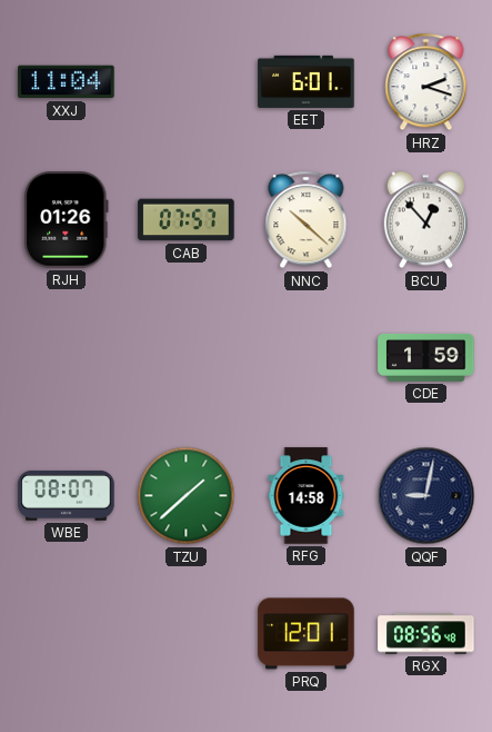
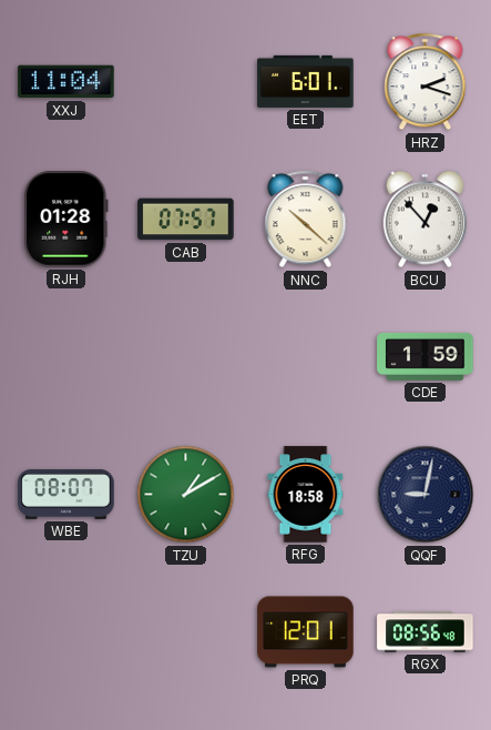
RJH: 01:26 -> 01:28
TZU: 1:38 -> 1:10
RFG: 14:58 -> 18:58
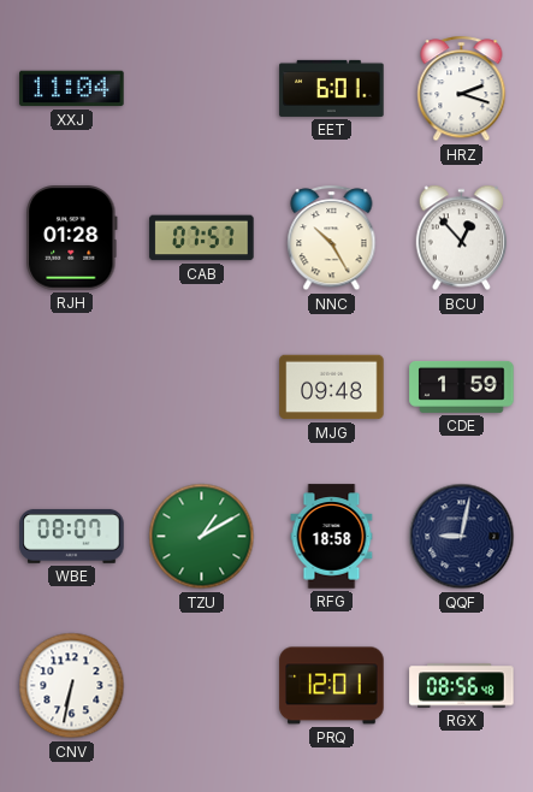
NNC: 10:22 -> 10:25
MJG: none -> 09:48
CNV: none -> 6:32
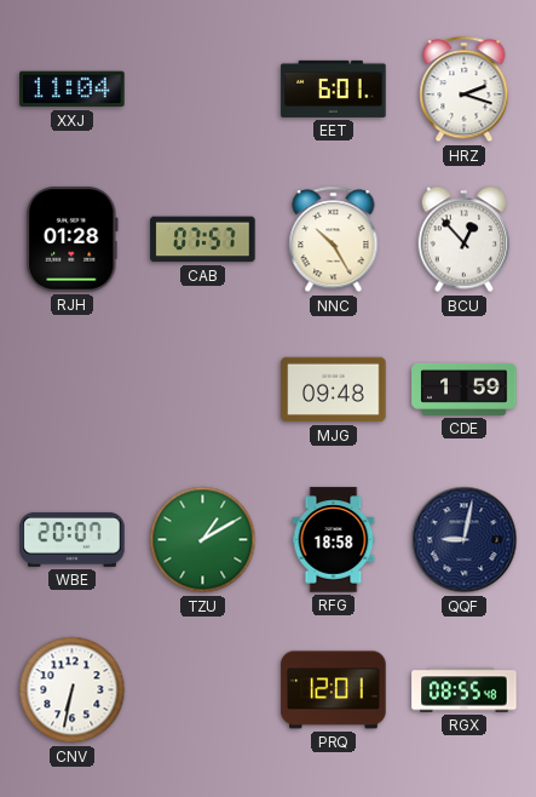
WBE: 08:07 -> 20:07
RGX: 08:56 -> 08:55
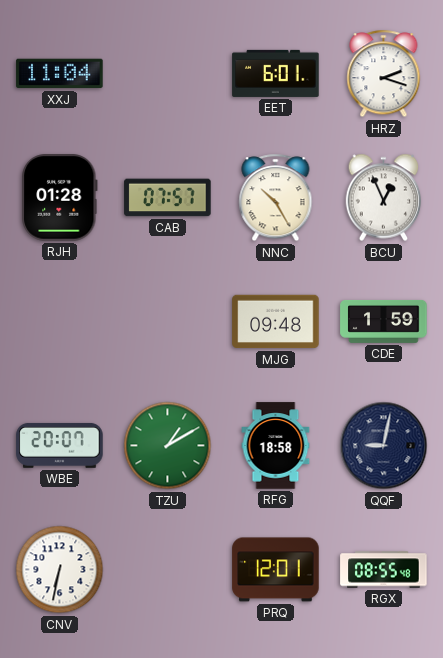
BCU: 12:53 -> 12:56
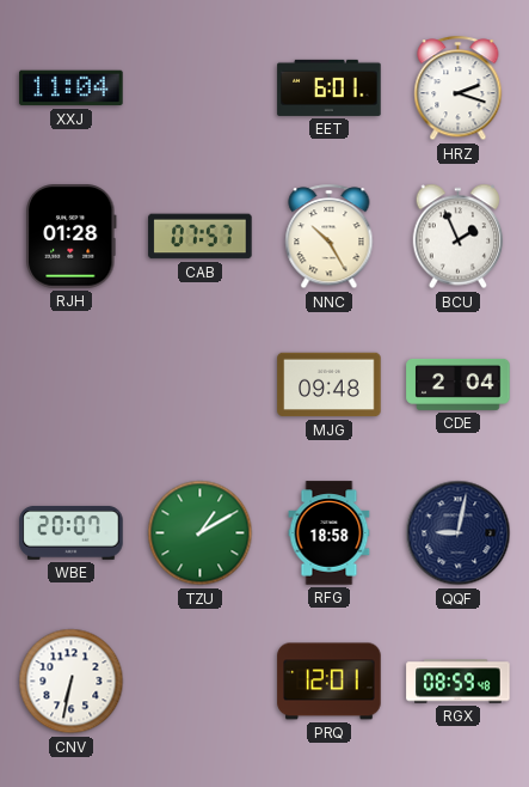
BCU: 12:56 -> 1:56
CDE: 1:59 -> 2:04
RGX: 08:55 -> 08:59
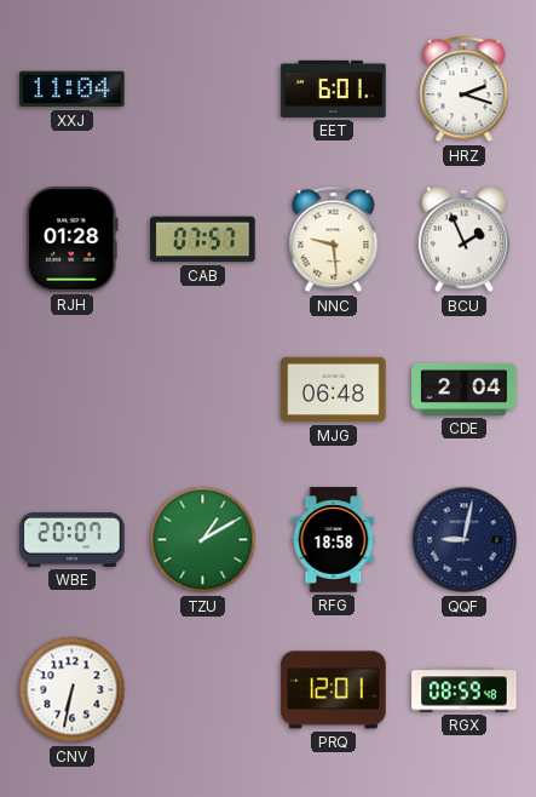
NNC: 10:25 -> 9:29
MJG: 09:48 -> 06:48
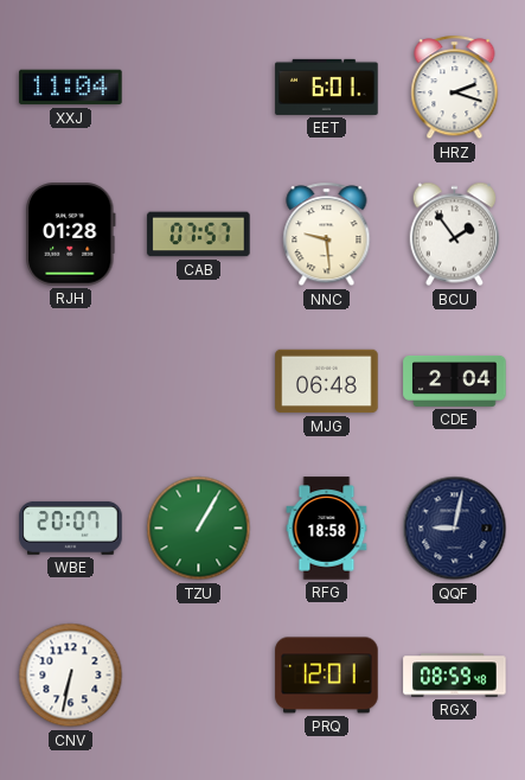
BCU: 1:56 -> 1:54
TZU: 1:10 -> 1:05
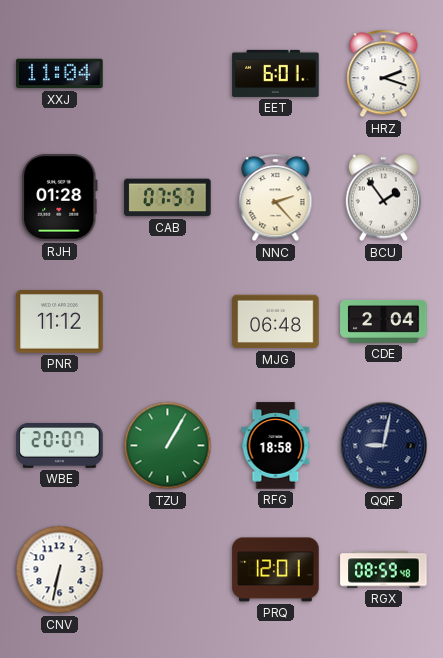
NNC: 9:29 -> 2:23
PNR: none -> 11:12
